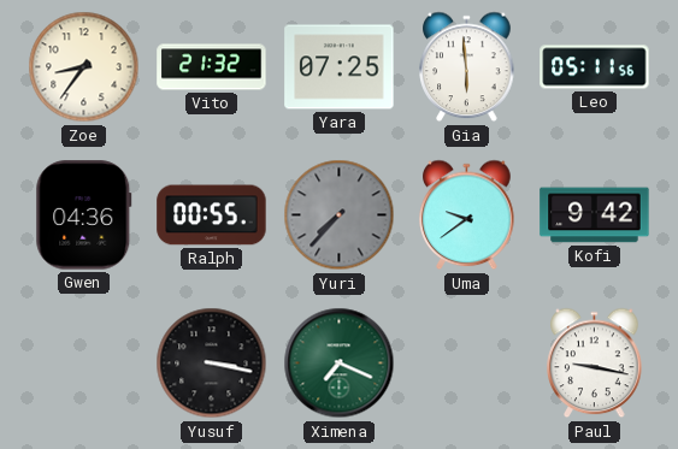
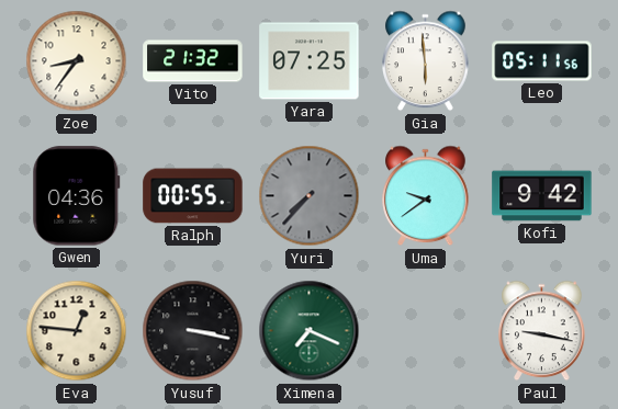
Eva: none -> 12:46
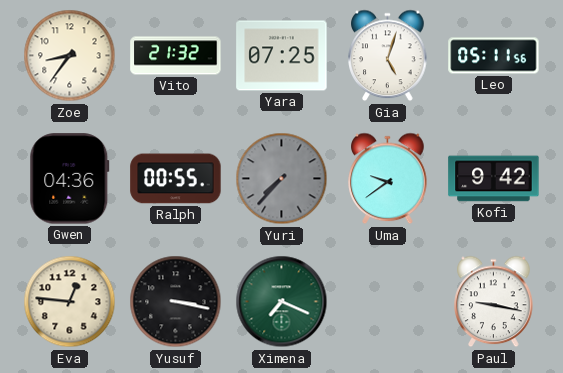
Gia: 5:59 -> 5:03
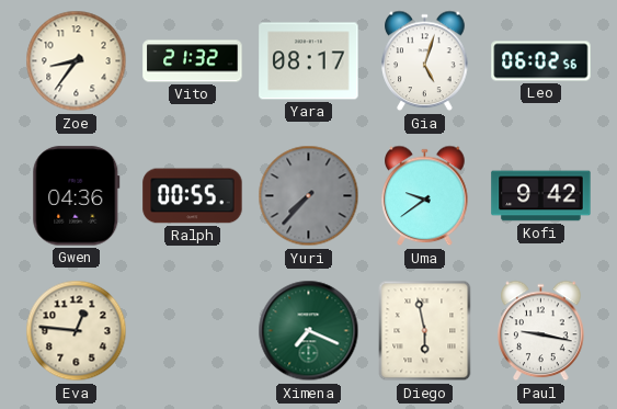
Yara: 07:25 -> 08:17
Leo: 05:11 -> 06:02
Yusuf: 3:17 -> none
Diego: none -> 5:58
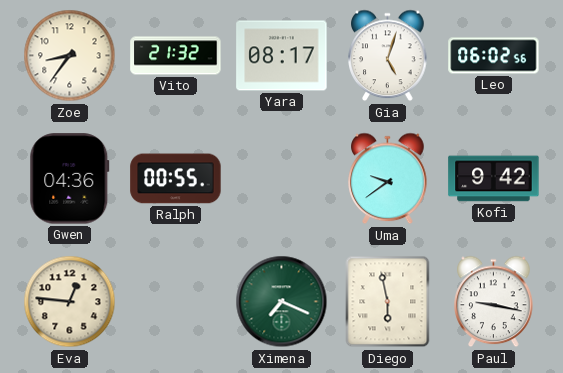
Yuri: 7:37 -> none
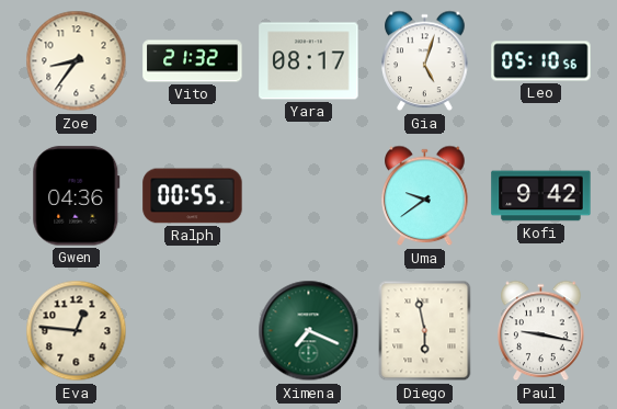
Leo: 06:02 -> 05:10
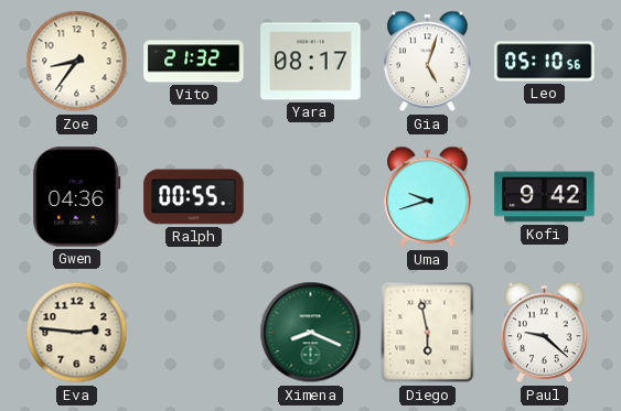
Uma: 9:39 -> 9:42
Eva: 12:46 -> 2:46
Ximena: 7:19 -> 8:19
Paul: 9:17 -> 9:22
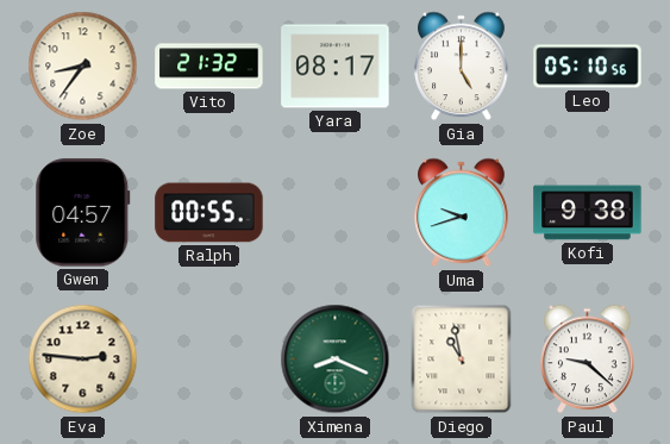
Gia: 5:03 -> 5:00
Gwen: 04:36 -> 04:57
Kofi: 9:42 -> 9:38
Diego: 5:58 -> 10:58
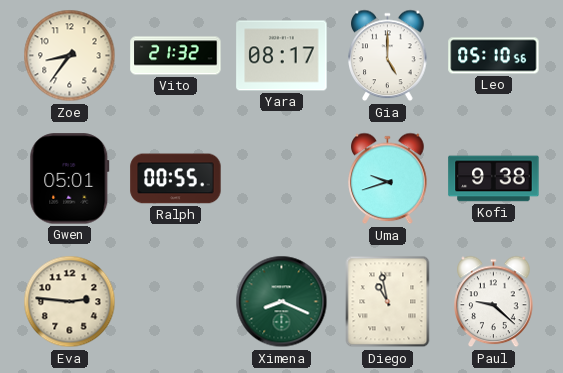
Gwen: 04:57 -> 05:01
